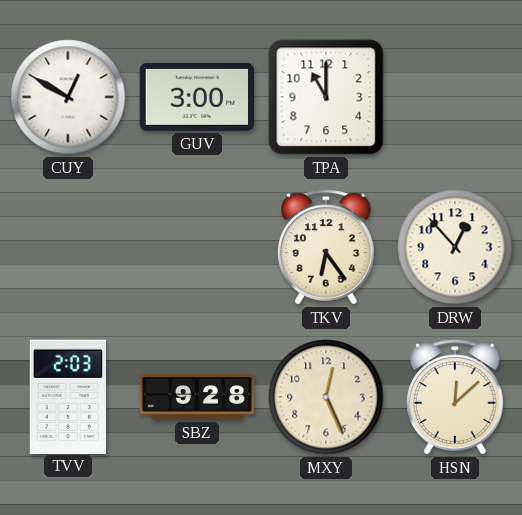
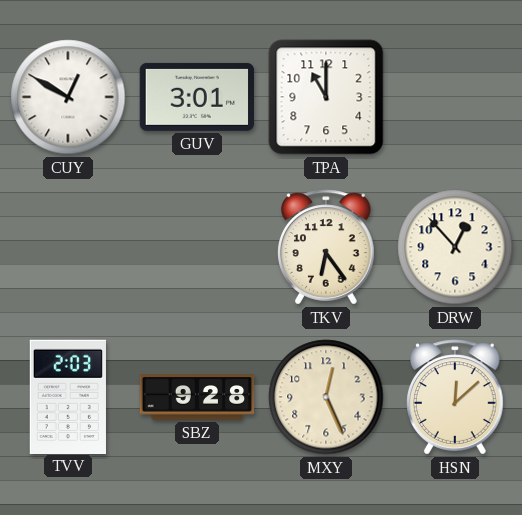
GUV: 3:00 -> 3:01
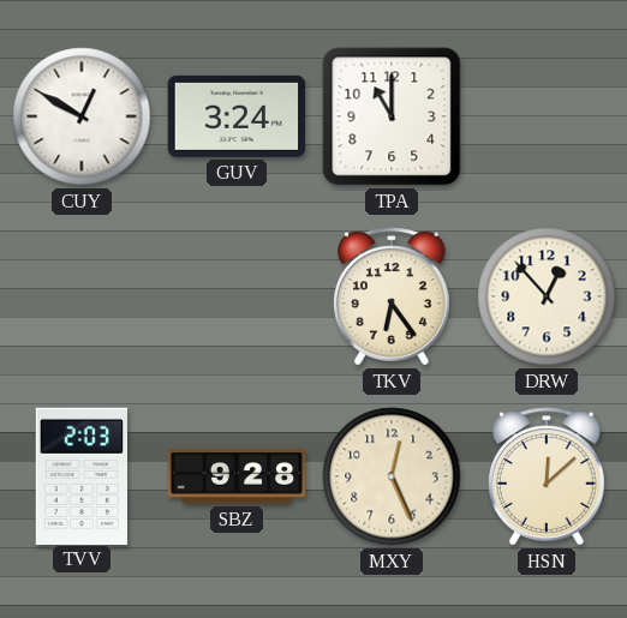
GUV: 3:01 -> 3:24
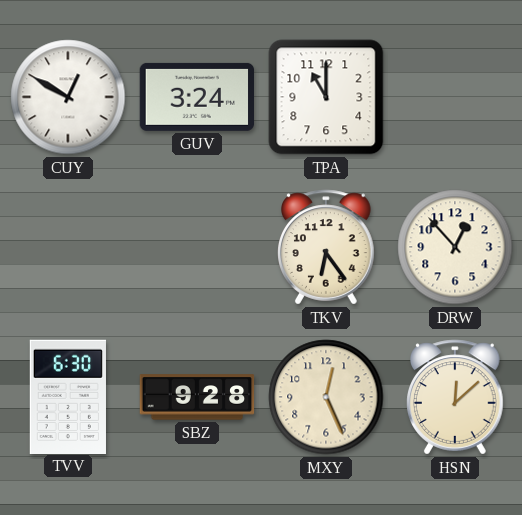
TVV: 2:03 -> 6:30
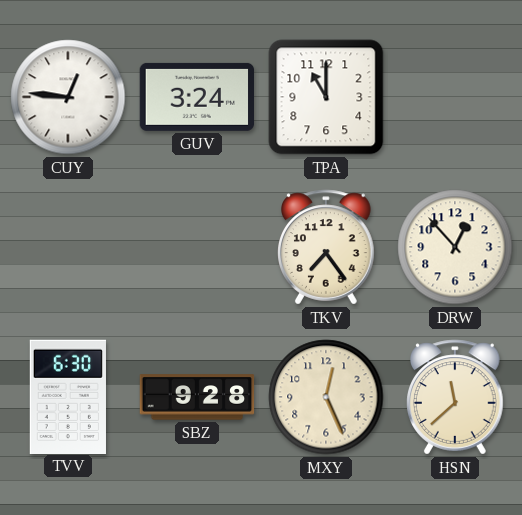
CUY: 12:50 -> 12:46
TKV: 6:24 -> 7:24
HSN: 12:08 -> 11:38
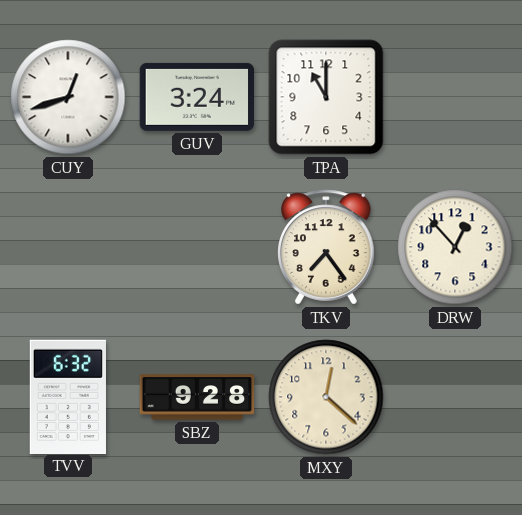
CUY: 12:46 -> 12:42
TVV: 6:30 -> 6:32
MXY: 12:26 -> 12:22
HSN: 11:38 -> none
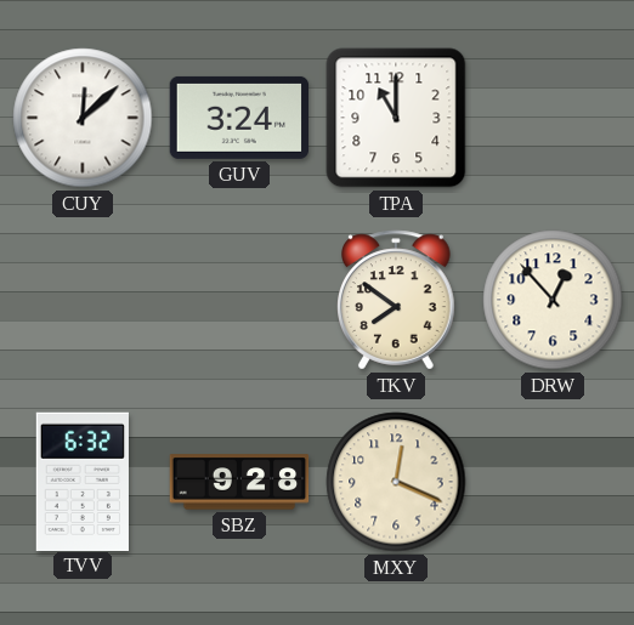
CUY: 12:42 -> 12:08
TKV: 7:24 -> 7:51
MXY: 12:22 -> 12:19
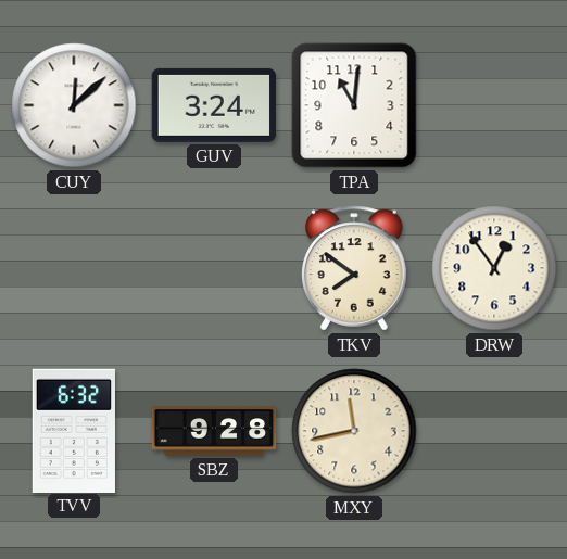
TPA: 11:00 -> 11:01
DRW: 12:53 -> 12:54
MXY: 12:19 -> 11:43
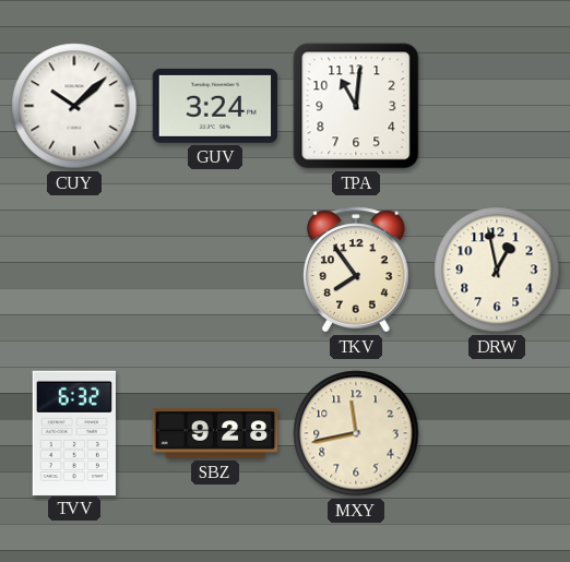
CUY: 12:08 -> 10:08
TKV: 7:51 -> 7:54
DRW: 12:54 -> 12:58
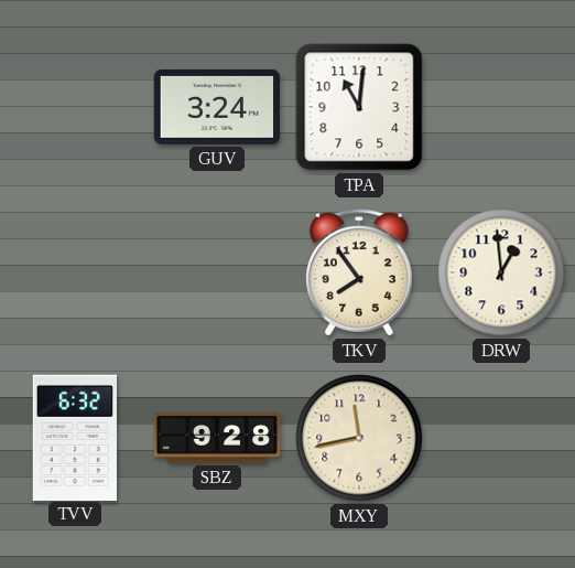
CUY: 10:08 -> none
DRW: 12:58 -> 12:59
